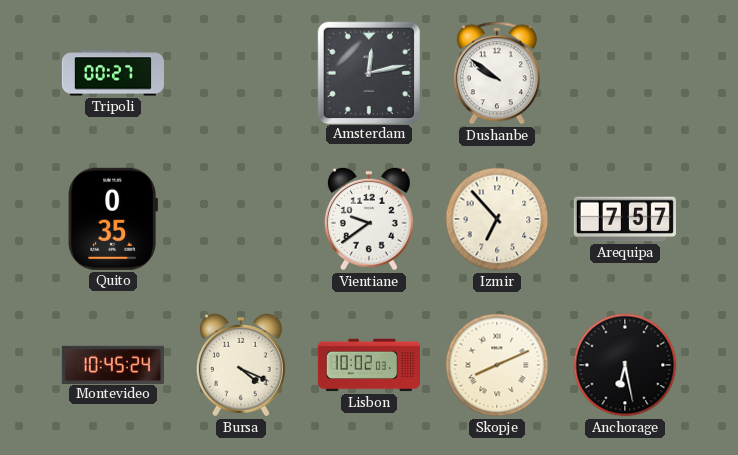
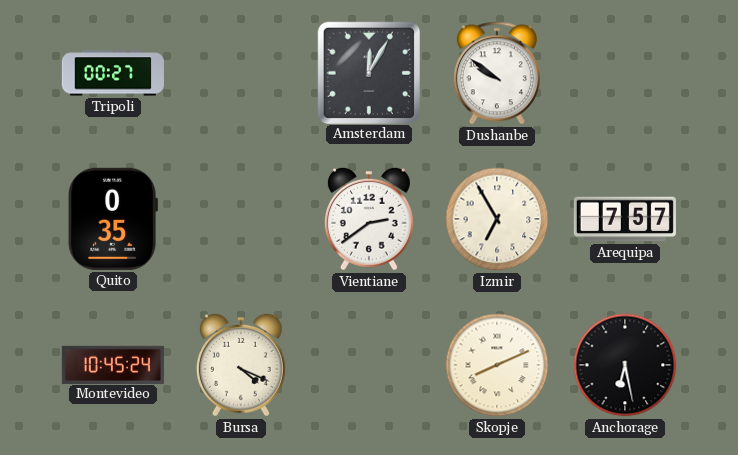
Amsterdam: 12:13 -> 12:05
Vientiane: 9:39 -> 2:39
Izmir: 6:53 -> 6:55
Lisbon: 10:02 -> none
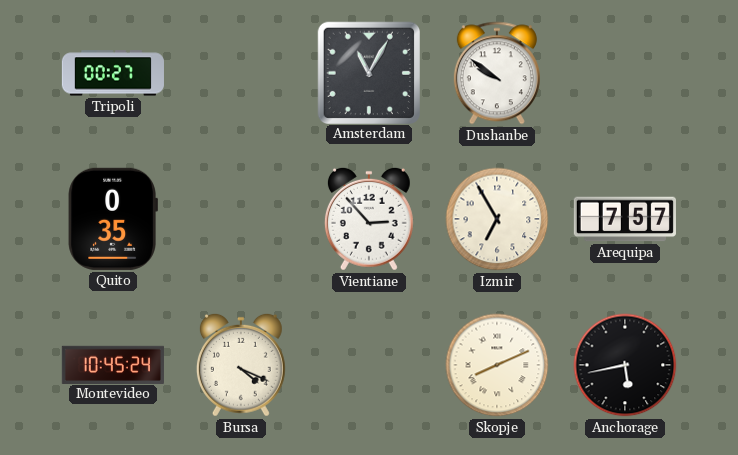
Amsterdam: 12:05 -> 11:05
Vientiane: 2:39 -> 2:53
Anchorage: 6:28 -> 5:43
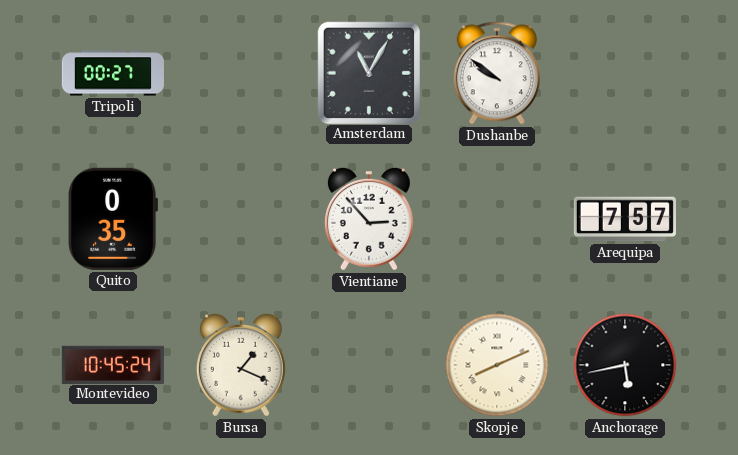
Izmir: 6:55 -> none
Bursa: 4:19 -> 1:19
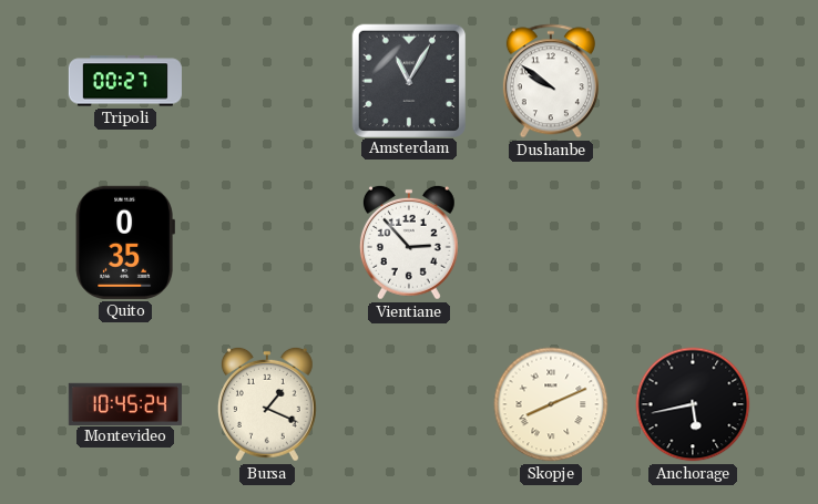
Arequipa: 7:57 -> none
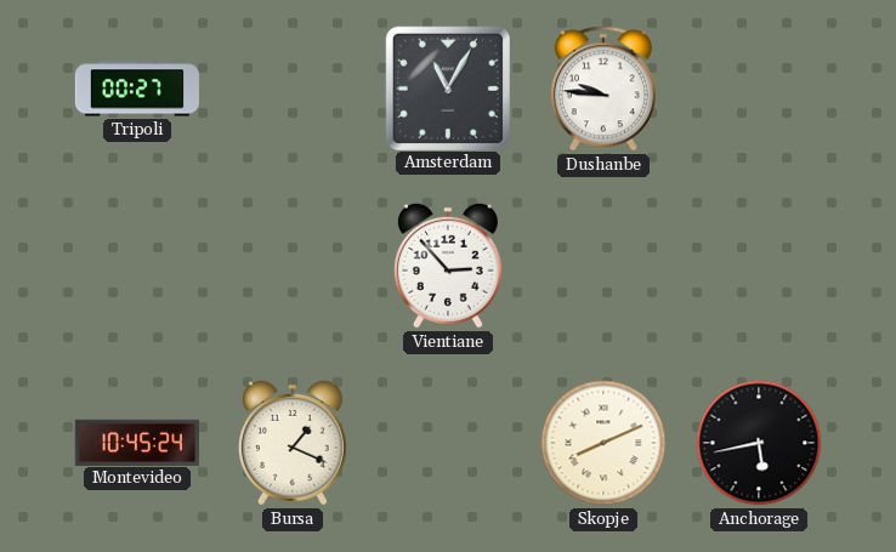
Dushanbe: 9:51 -> 9:46
Quito: 0:35 -> none
